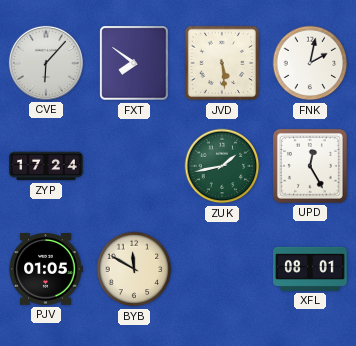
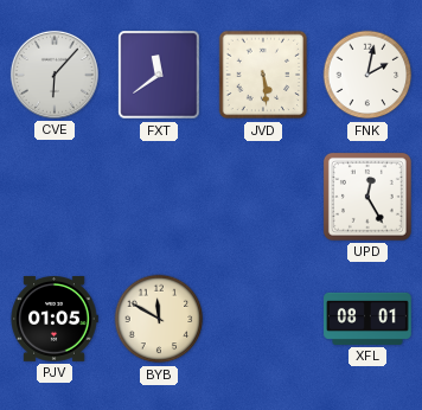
FXT: 7:51 -> 11:39
ZYP: 17:24 -> none
ZUK: 1:43 -> none
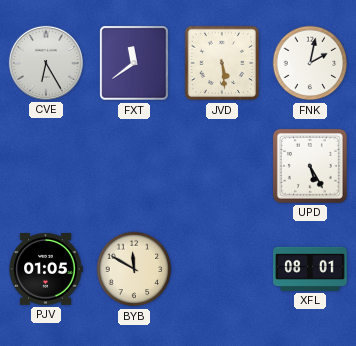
CVE: 6:07 -> 6:25
UPD: 12:25 -> 5:25
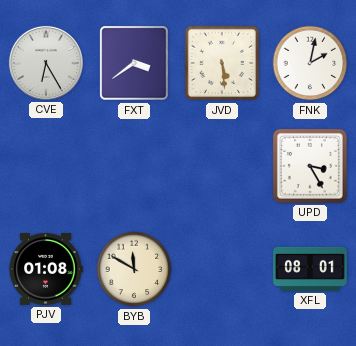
FXT: 11:39 -> 3:39
UPD: 5:25 -> 3:25
PJV: 01:05 -> 01:08
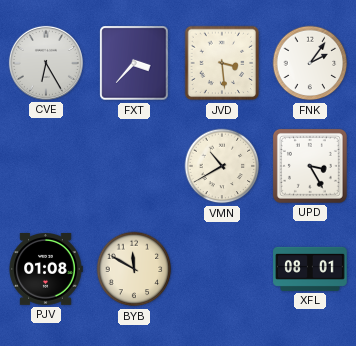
FXT: 3:39 -> 3:37
JVD: 5:29 -> 3:29
FNK: 2:02 -> 2:06
VMN: none -> 10:40
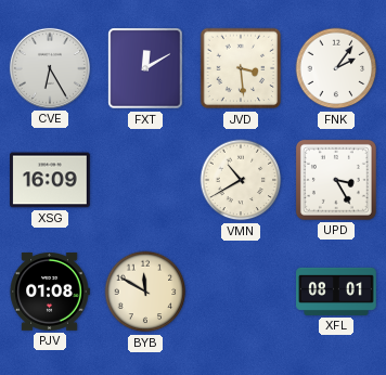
FXT: 3:37 -> 12:10
XSG: none -> 16:09
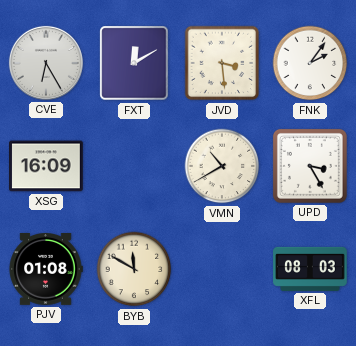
XFL: 08:01 -> 08:03
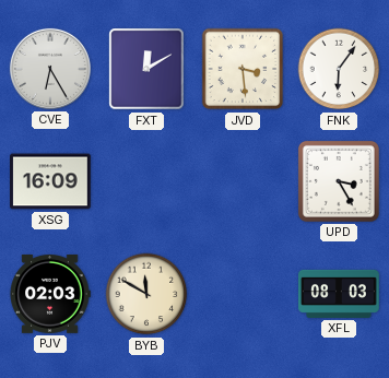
FNK: 2:06 -> 6:06
VMN: 10:40 -> none
PJV: 01:08 -> 02:03
